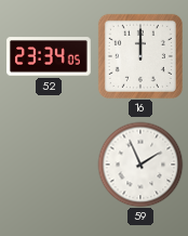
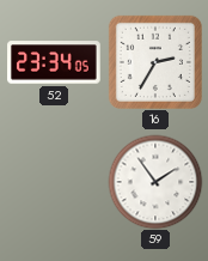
16: 12:00 -> 2:35
59: 1:56 -> 1:54
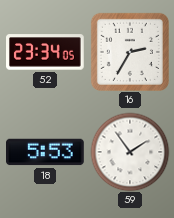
18: none -> 5:53
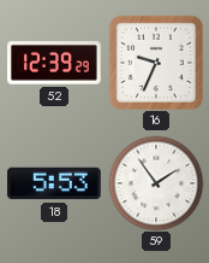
52: 23:34 -> 12:39
16: 2:35 -> 9:34
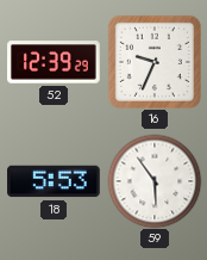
59: 1:54 -> 5:54
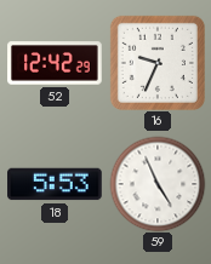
52: 12:39 -> 12:42
59: 5:54 -> 4:56
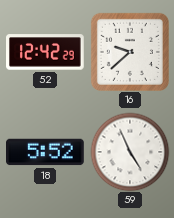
16: 9:34 -> 9:38
18: 5:53 -> 5:52
